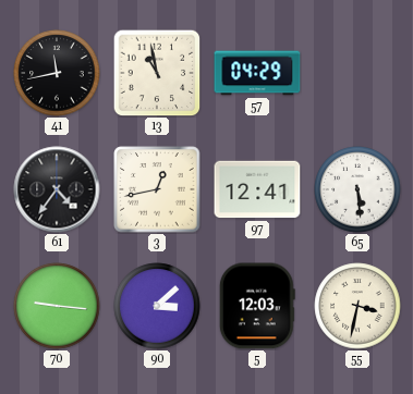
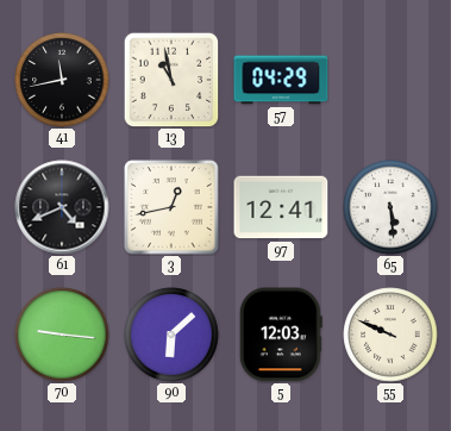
61: 4:36 -> 4:41
90: 3:08 -> 6:08
55: 3:32 -> 9:49
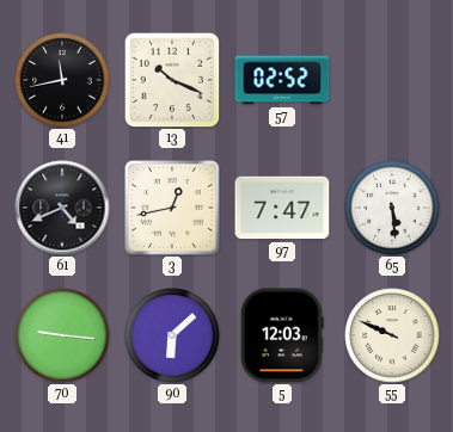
13: 10:58 -> 10:19
57: 04:29 -> 02:52
97: 12:41 -> 7:47
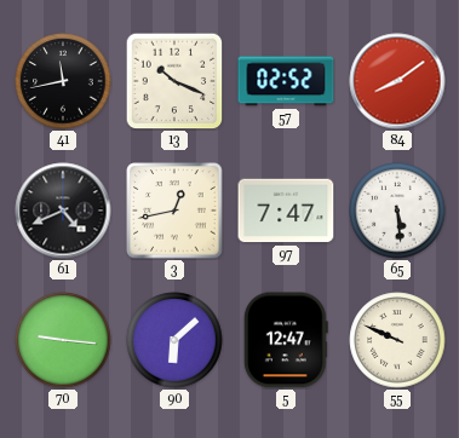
84: none -> 8:09
5: 12:03 -> 12:47
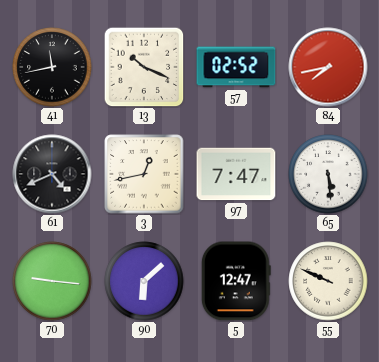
84: 8:09 -> 7:43
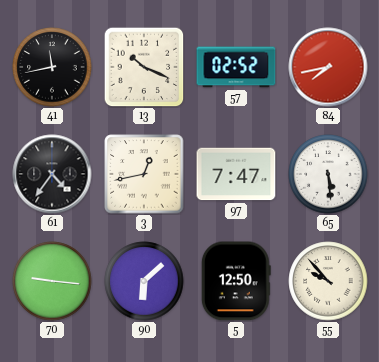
61: 4:41 -> 4:36
5: 12:47 -> 12:50
55: 9:49 -> 9:53
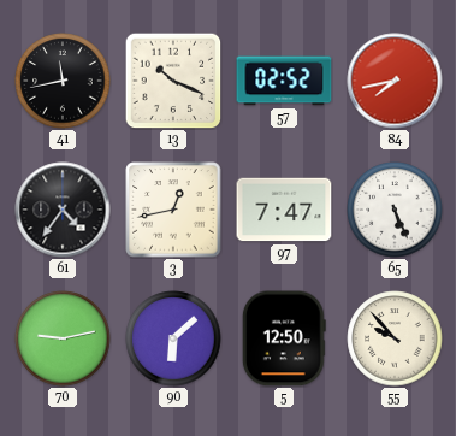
65: 5:29 -> 5:26
70: 9:16 -> 9:13
